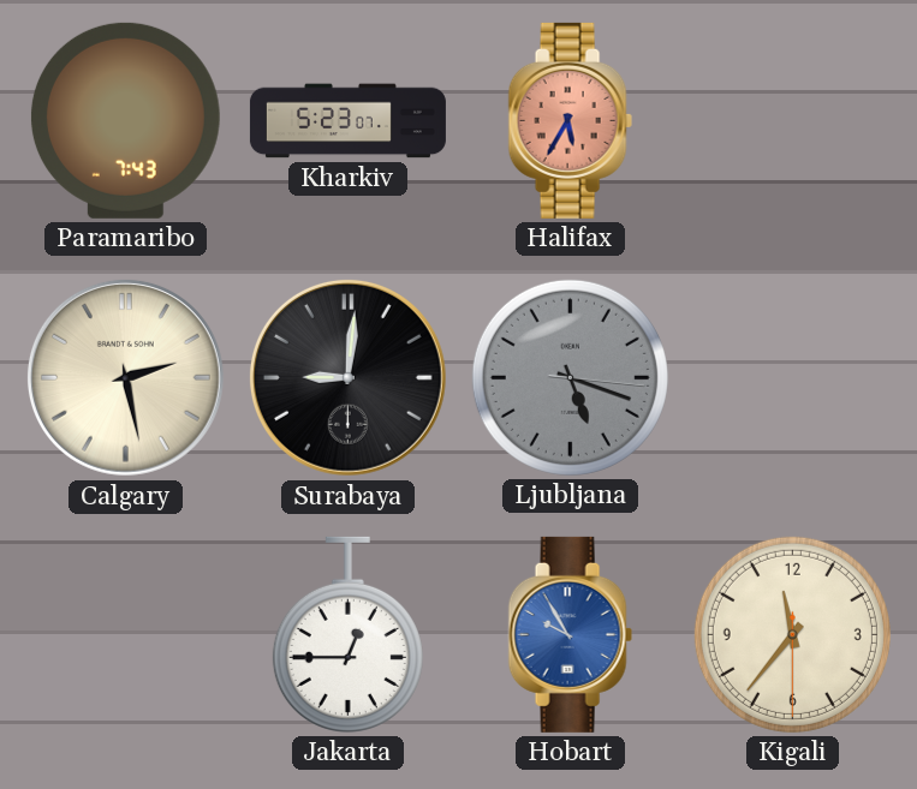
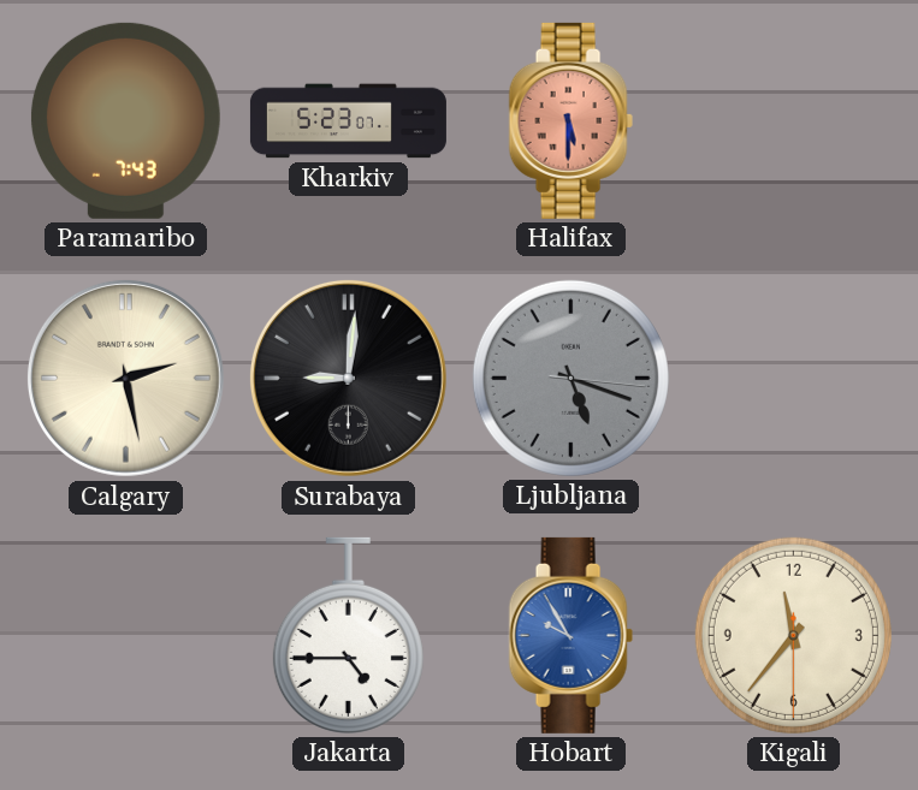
Halifax: 5:35 -> 5:30
Jakarta: 12:45 -> 4:45
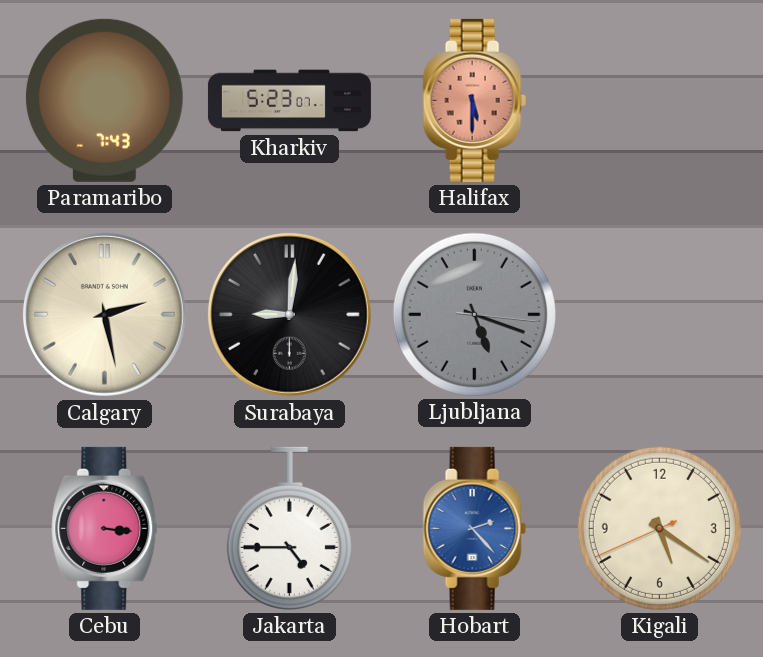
Cebu: none -> 3:16
Hobart: 9:55 -> 2:23
Kigali: 11:36 -> 5:20
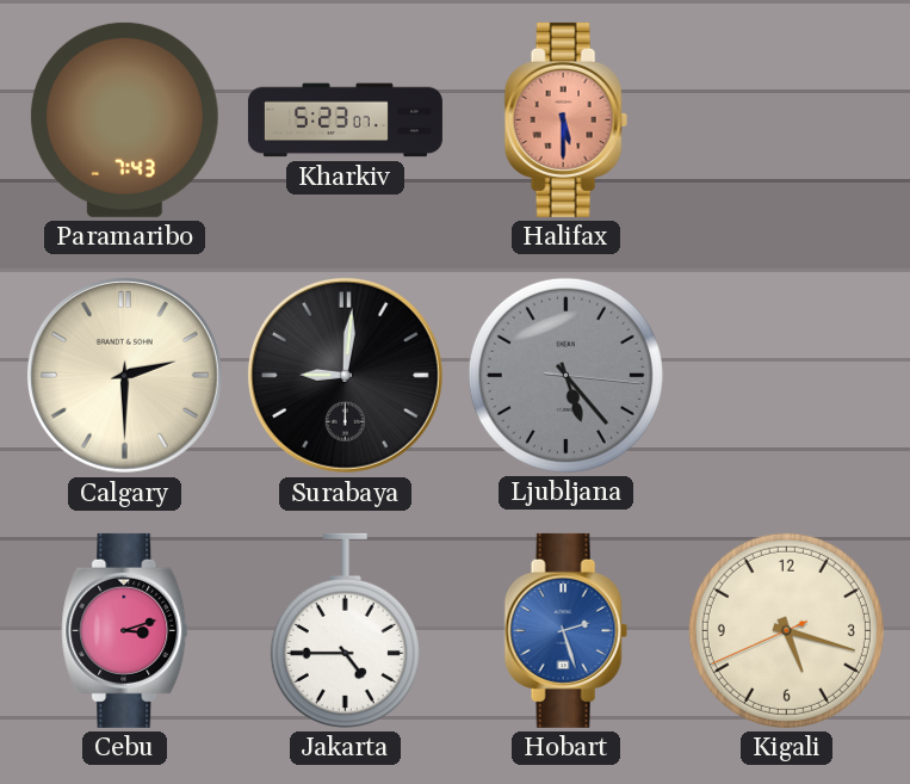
Calgary: 2:28 -> 2:30
Ljubljana: 5:18 -> 5:23
Cebu: 3:16 -> 3:12
Hobart: 2:23 -> 2:27
Kigali: 5:20 -> 5:17
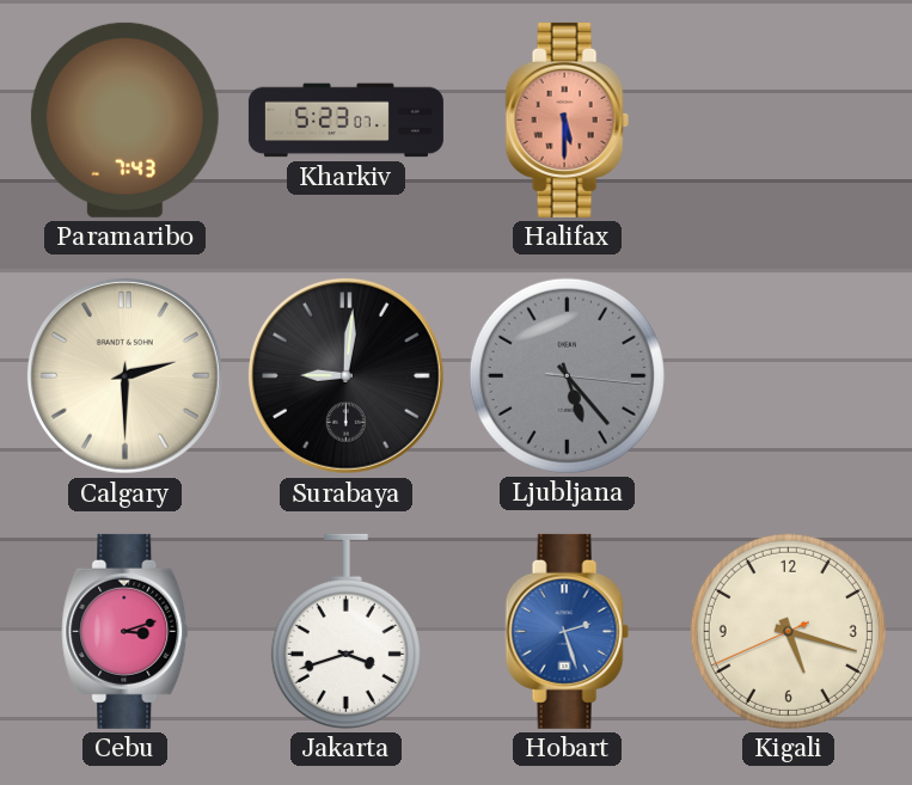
Jakarta: 4:45 -> 3:42
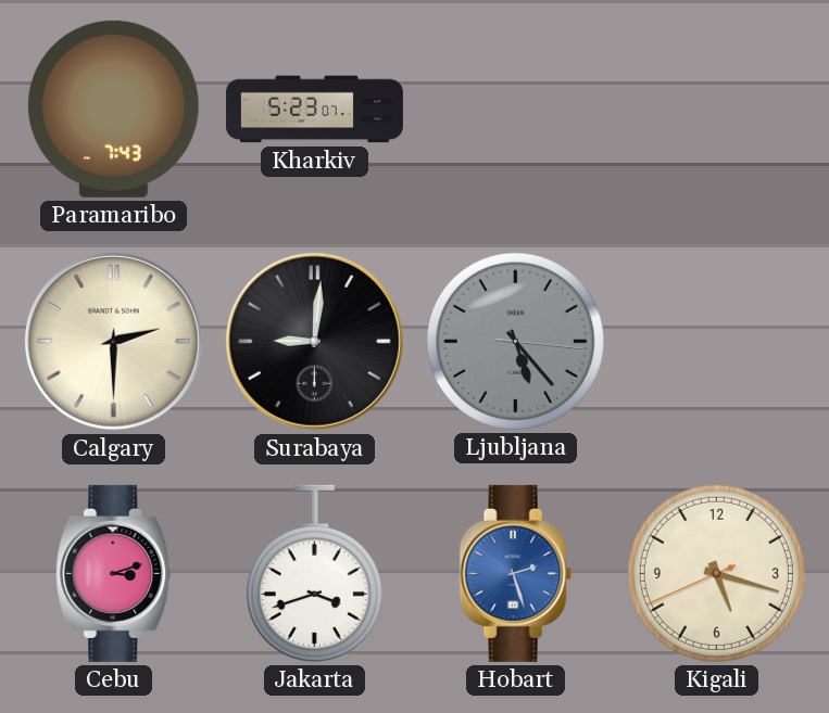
Halifax: 5:30 -> none
